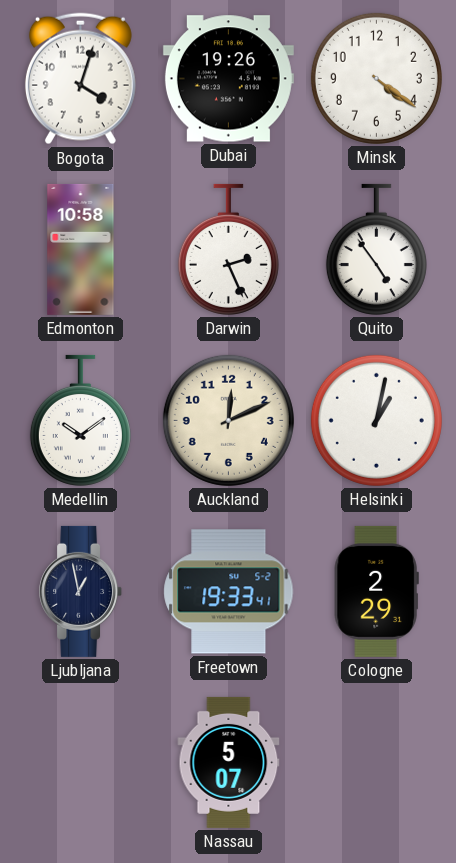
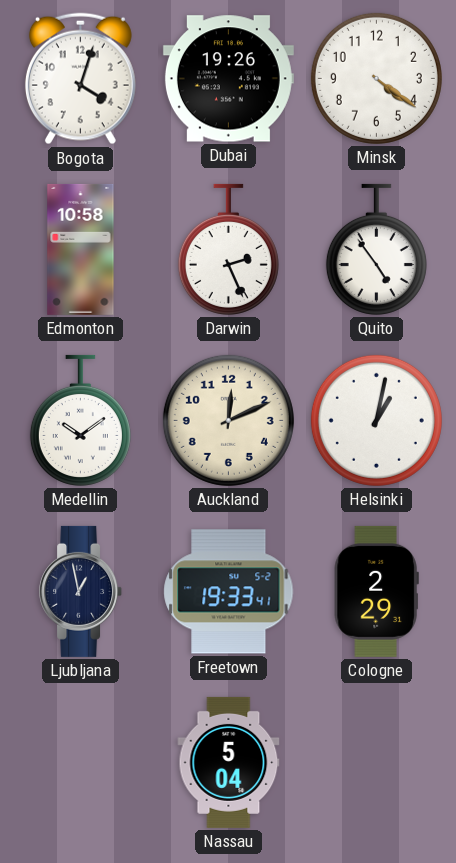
Nassau: 5:07 -> 5:04
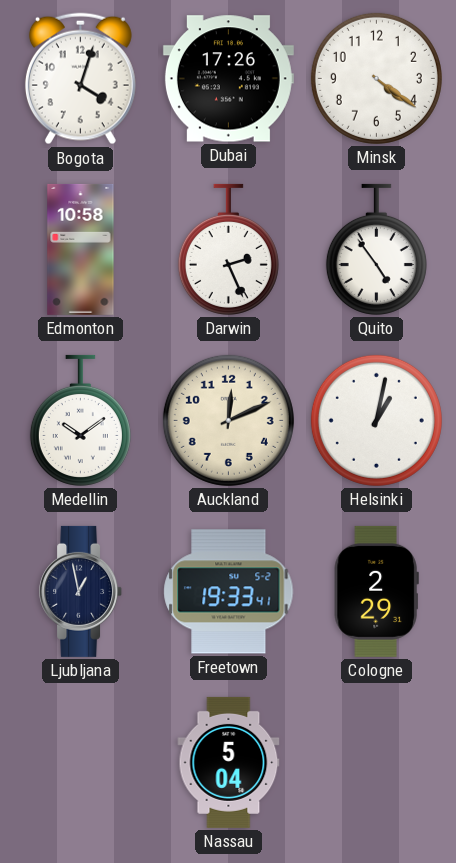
Dubai: 19:26 -> 17:26
